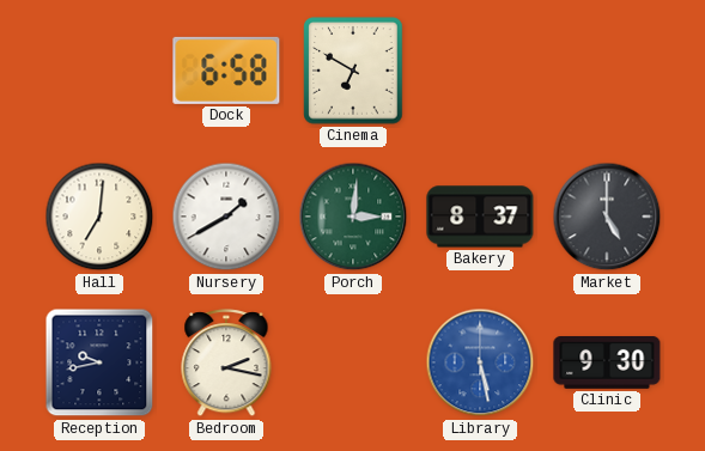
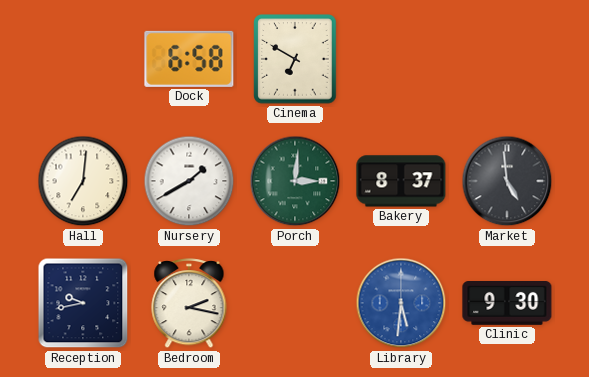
Market: 5:00 -> 4:59
Library: 5:28 -> 5:31
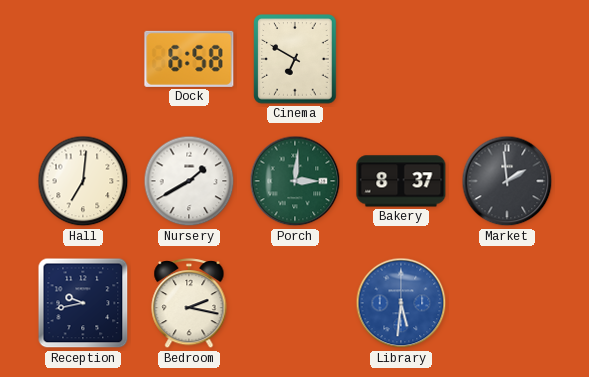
Market: 4:59 -> 1:59
Clinic: 9:30 -> none
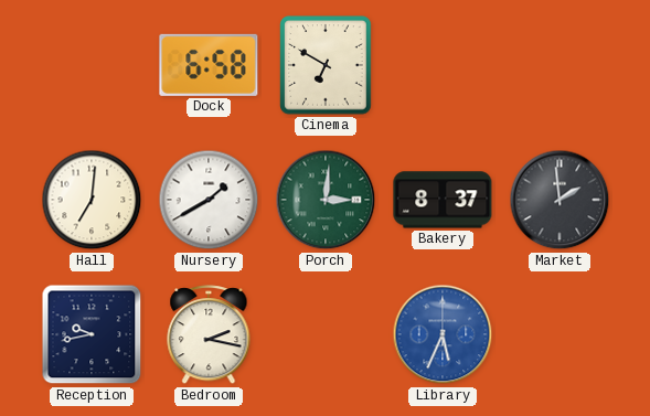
Library: 5:31 -> 5:34
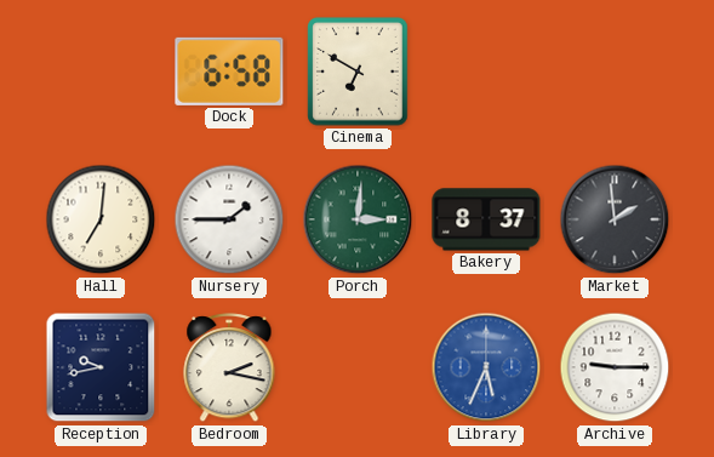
Nursery: 1:40 -> 1:45
Archive: none -> 9:15
